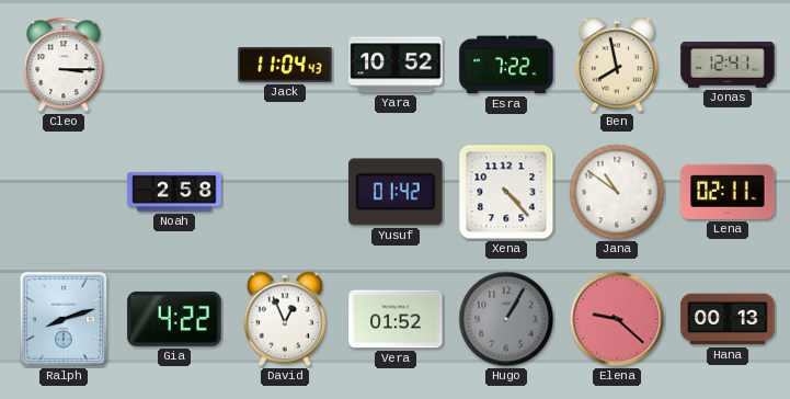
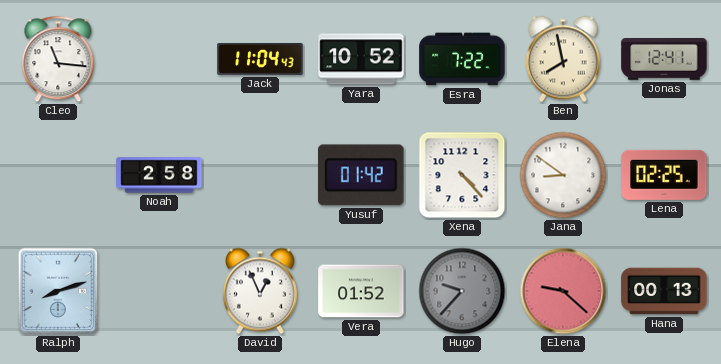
Cleo: 3:15 -> 11:16
Jana: 10:51 -> 8:51
Lena: 02:11 -> 02:25
Gia: 4:22 -> none
Hugo: 1:05 -> 9:37
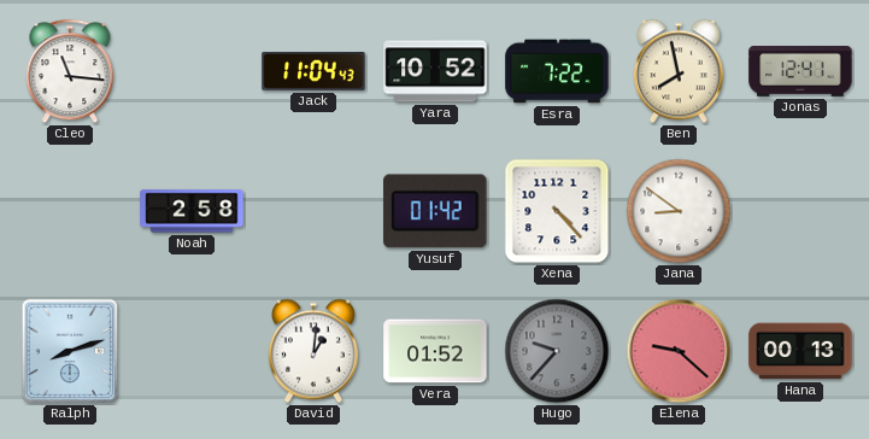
Lena: 02:25 -> none
David: 12:56 -> 1:01
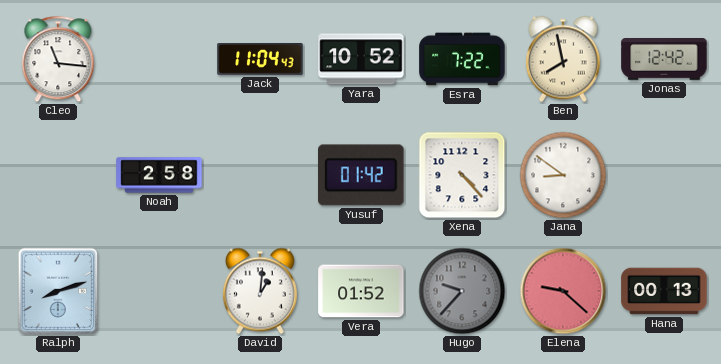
Jonas: 12:41 -> 12:42
